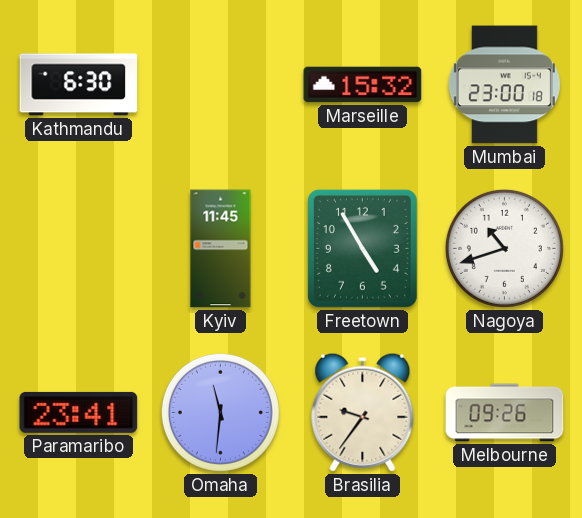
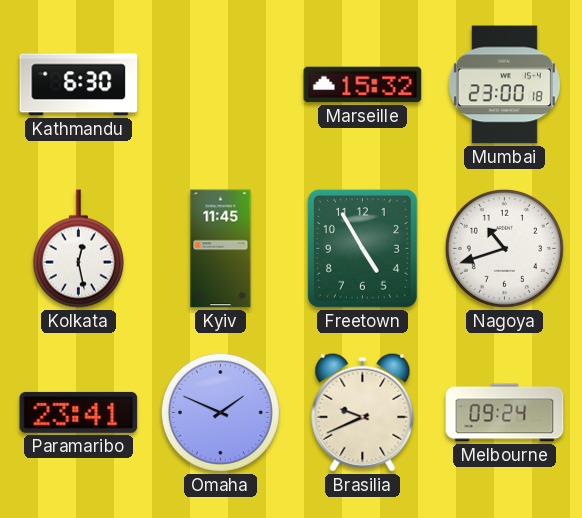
Kolkata: none -> 12:28
Omaha: 11:31 -> 1:49
Brasilia: 9:36 -> 9:41
Melbourne: 09:26 -> 09:24
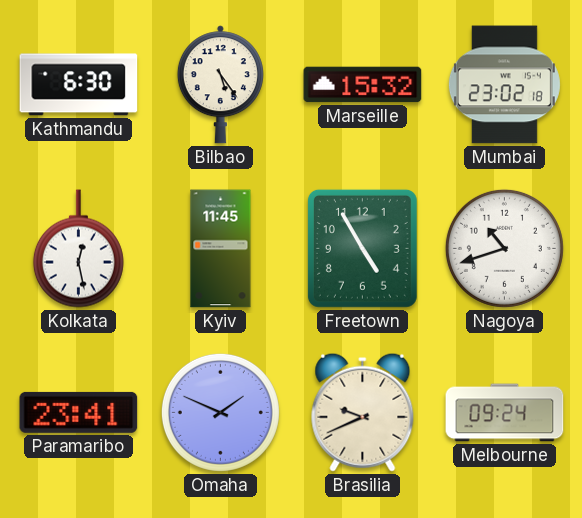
Bilbao: none -> 5:24
Mumbai: 23:00 -> 23:02
